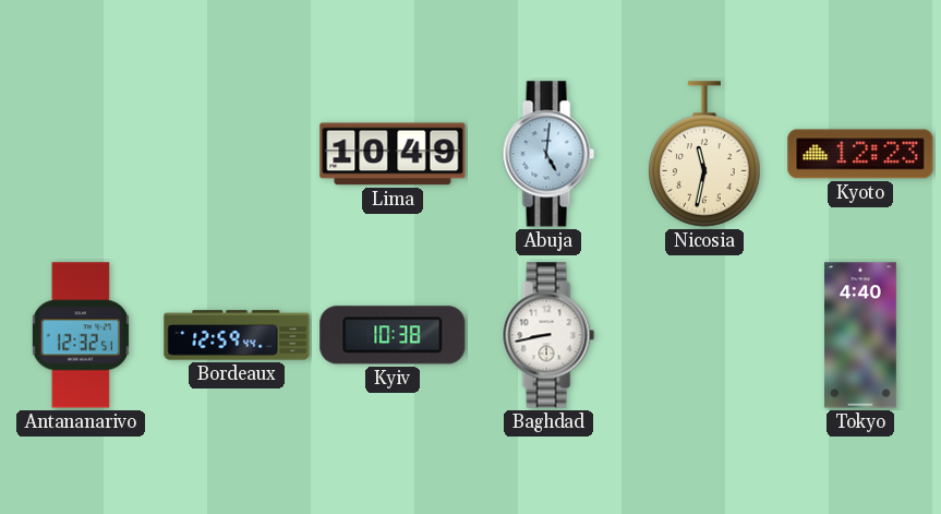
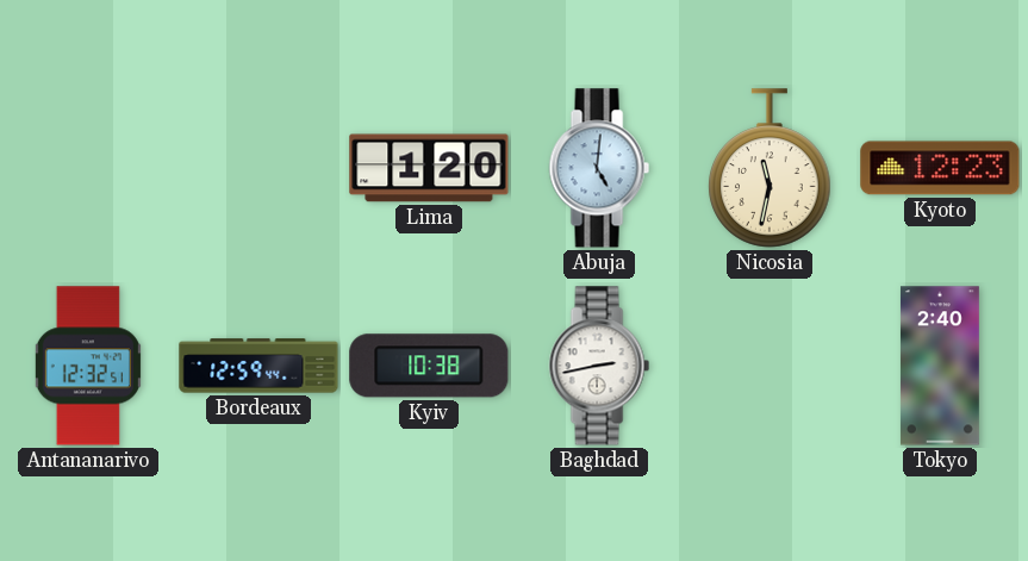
Lima: 10:49 -> 1:20
Baghdad: 8:43 -> 2:43
Tokyo: 4:40 -> 2:40
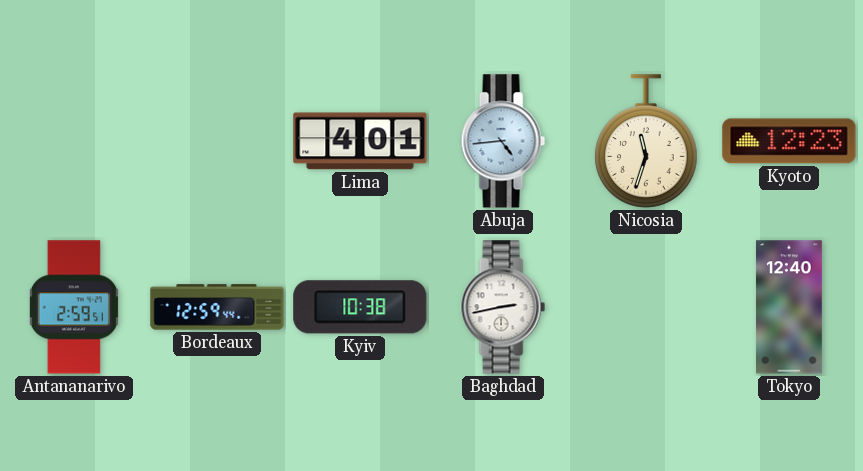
Lima: 1:20 -> 4:01
Abuja: 5:01 -> 4:44
Nicosia: 11:32 -> 11:33
Antananarivo: 12:32 -> 2:59
Tokyo: 2:40 -> 12:40
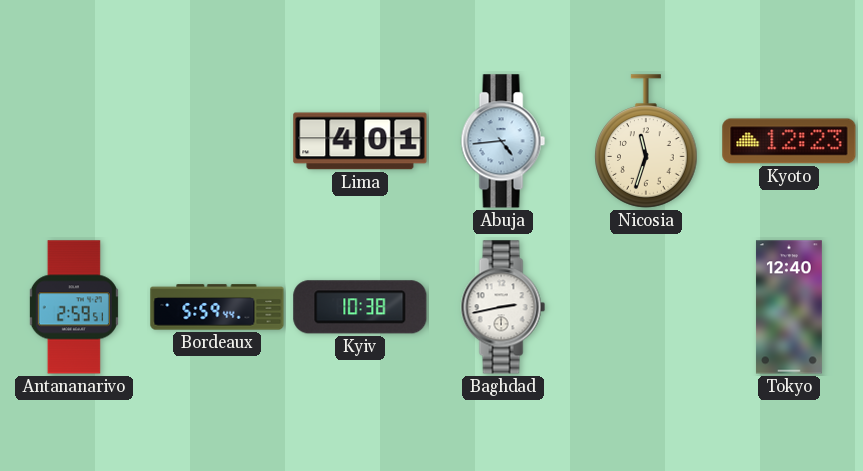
Bordeaux: 12:59 -> 5:59
